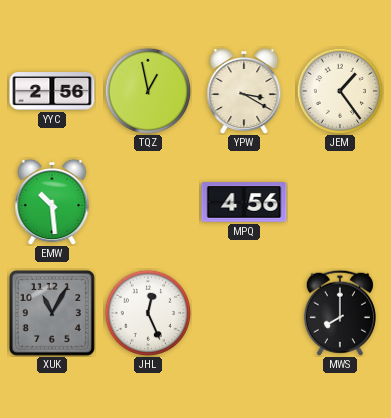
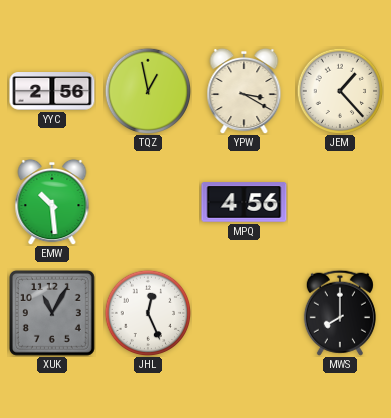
JEM: 1:24 -> 1:23
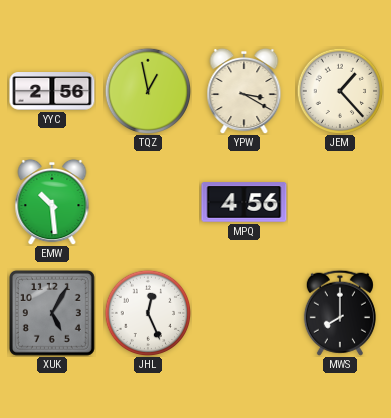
XUK: 11:05 -> 5:05
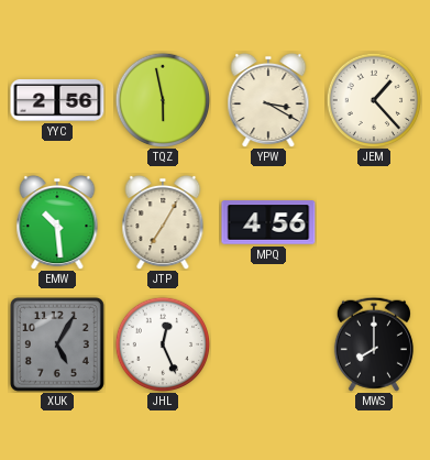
TQZ: 12:58 -> 5:58
JTP: none -> 7:05
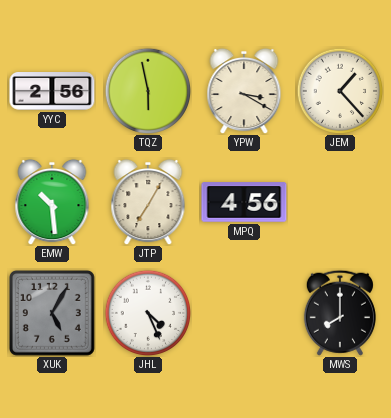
JHL: 12:26 -> 4:26
